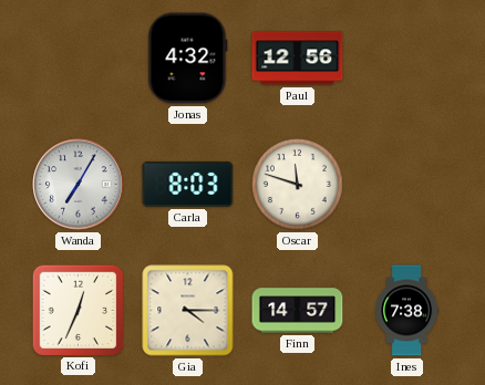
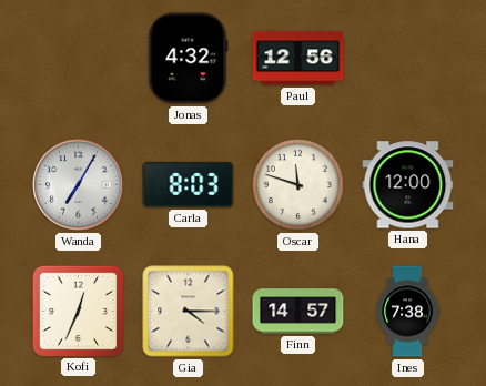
Hana: none -> 12:00
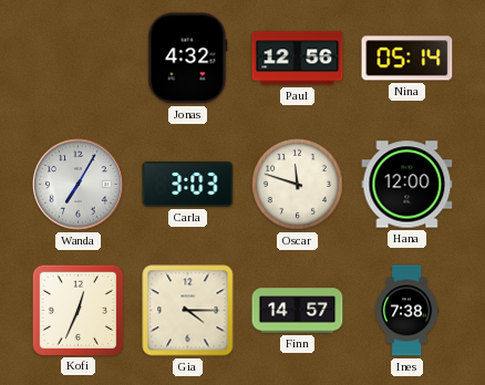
Nina: none -> 05:14
Carla: 8:03 -> 3:03
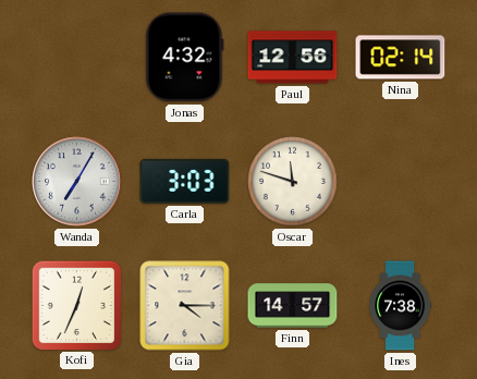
Nina: 05:14 -> 02:14
Hana: 12:00 -> none
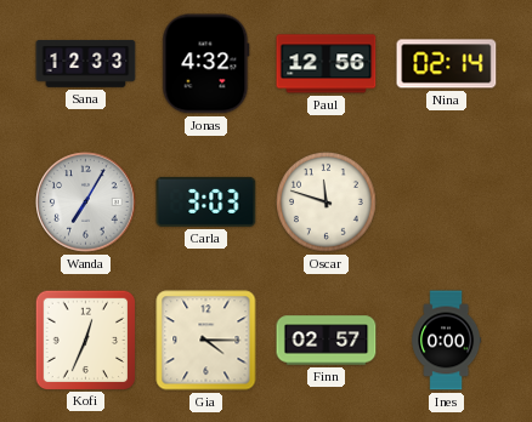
Sana: none -> 12:33
Finn: 14:57 -> 02:57
Ines: 7:38 -> 0:00
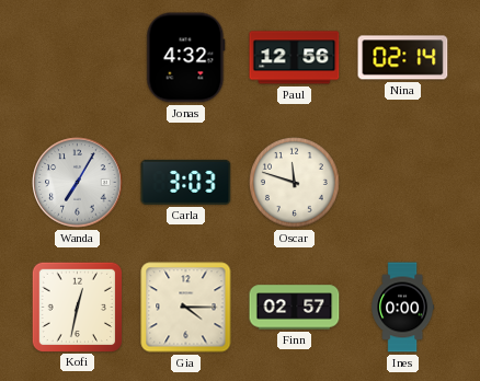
Sana: 12:33 -> none
Kofi: 12:34 -> 12:32
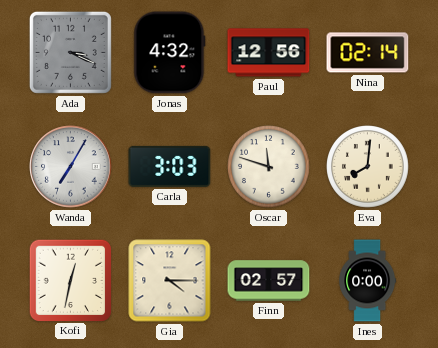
Ada: none -> 3:19
Eva: none -> 8:01
